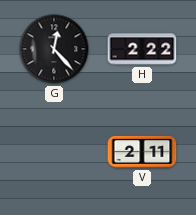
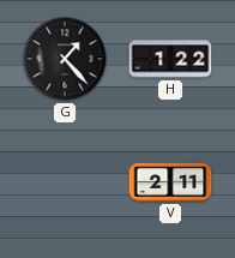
G: 12:23 -> 1:23
H: 2:22 -> 1:22
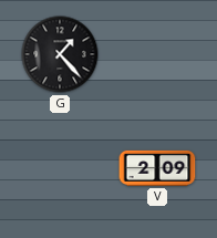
H: 1:22 -> none
V: 2:11 -> 2:09
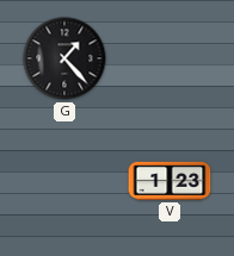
V: 2:09 -> 1:23
